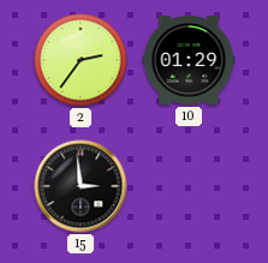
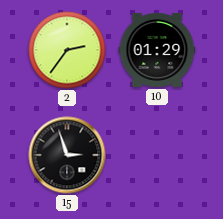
15: 2:59 -> 2:57
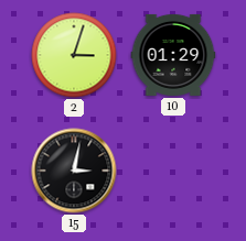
2: 2:36 -> 3:03
15: 2:57 -> 3:02
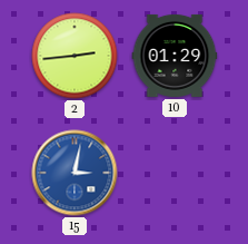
2: 3:03 -> 2:44
15 dial: black -> blue
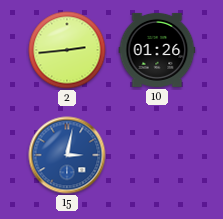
10: 01:29 -> 01:26
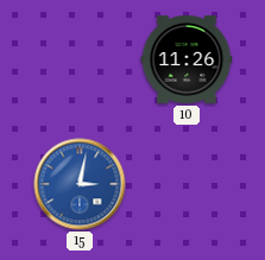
2: 2:44 -> none
10: 01:26 -> 11:26
